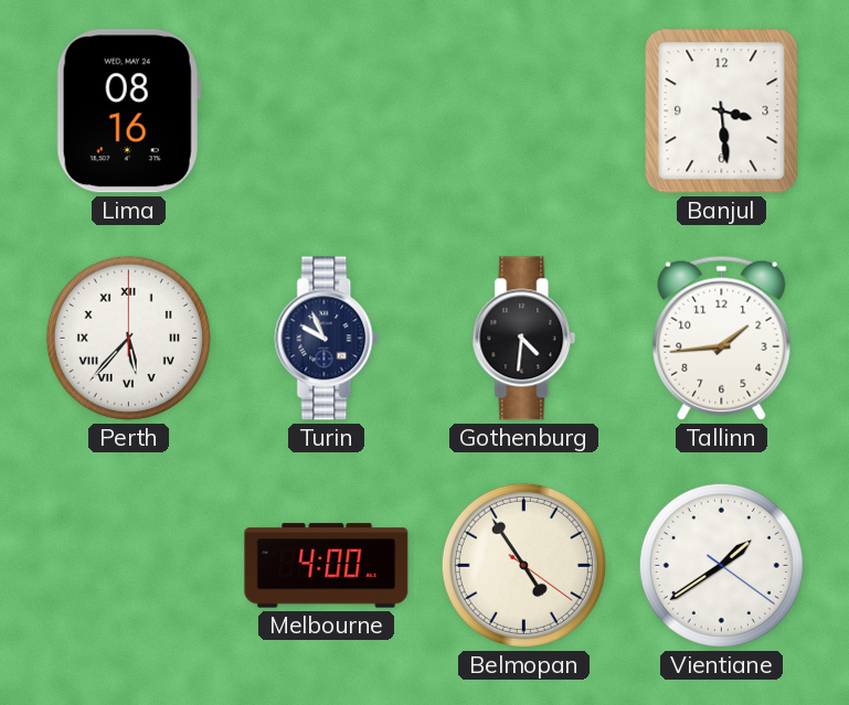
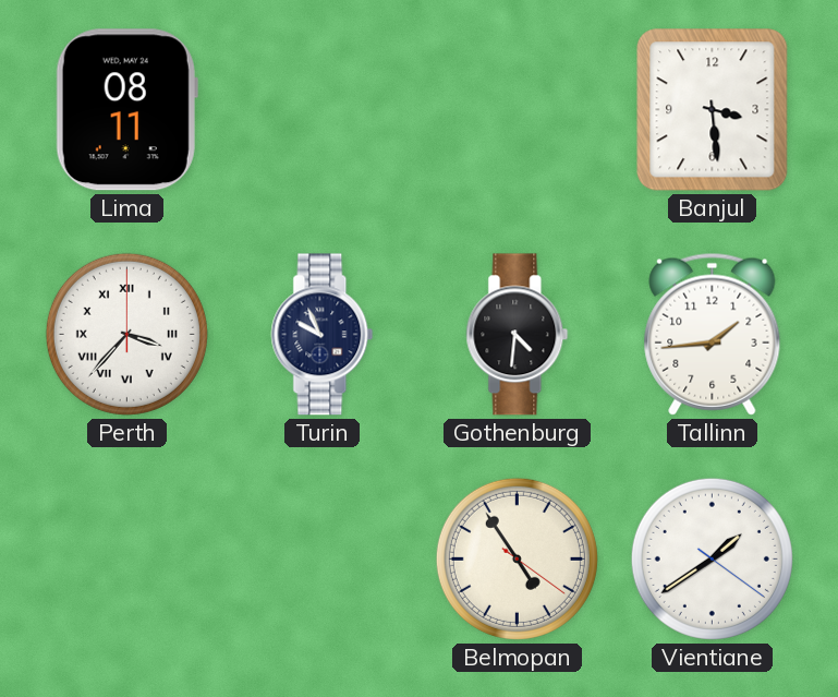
Lima: 08:16 -> 08:11
Perth: 5:37 -> 3:37
Melbourne: 4:00 -> none
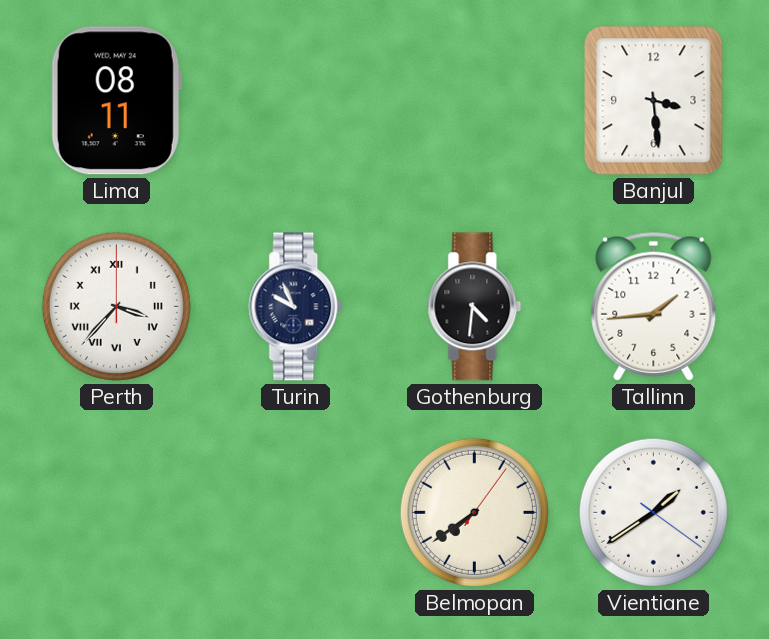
Belmopan: 4:54 -> 7:39
